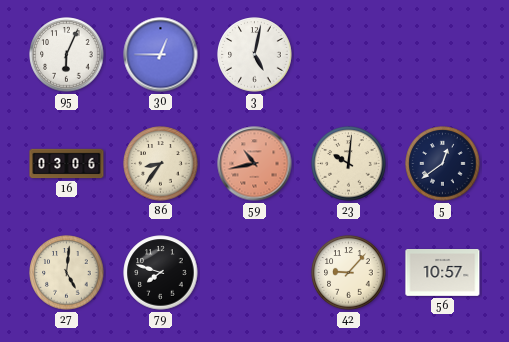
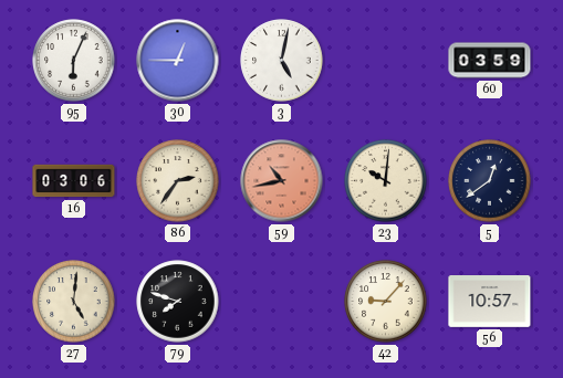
60: none -> 03:59
86: 8:36 -> 2:36
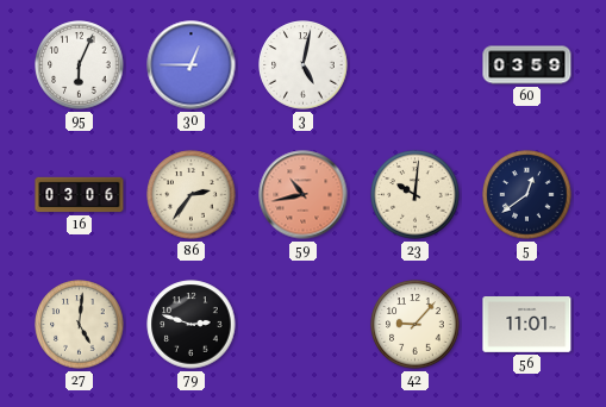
79: 7:48 -> 2:48
56: 10:57 -> 11:01
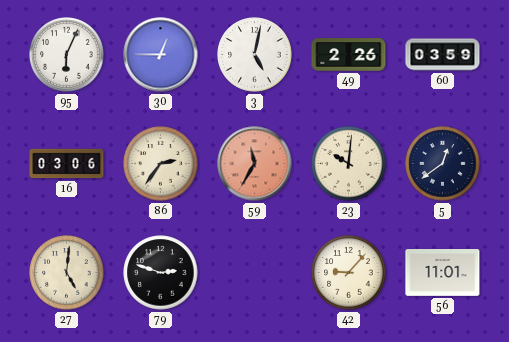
49: none -> 2:26
59: 10:43 -> 11:35
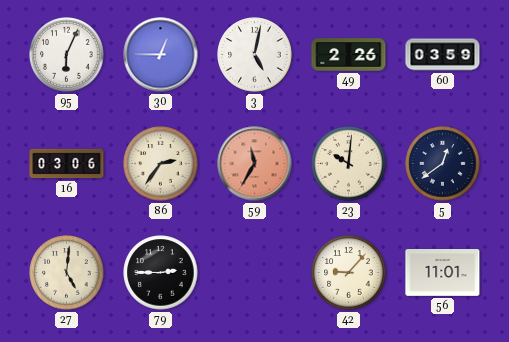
79: 2:48 -> 2:45
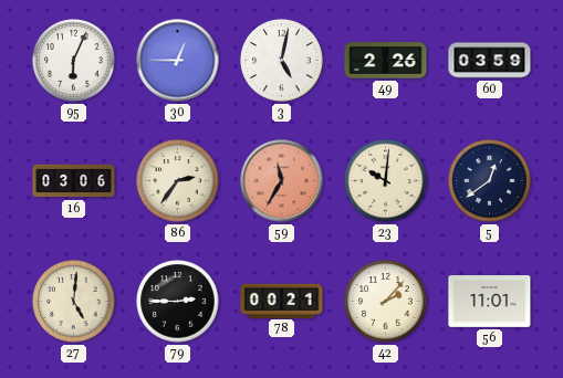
78: none -> 00:21
42: 9:07 -> 2:07
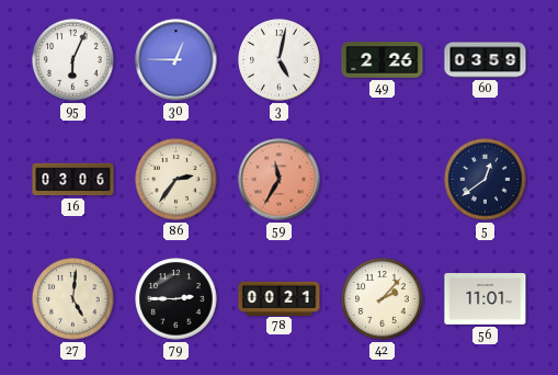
23: 10:01 -> none
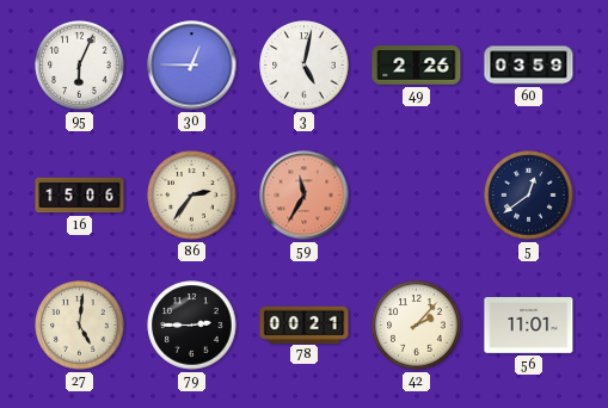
16: 03:06 -> 15:06
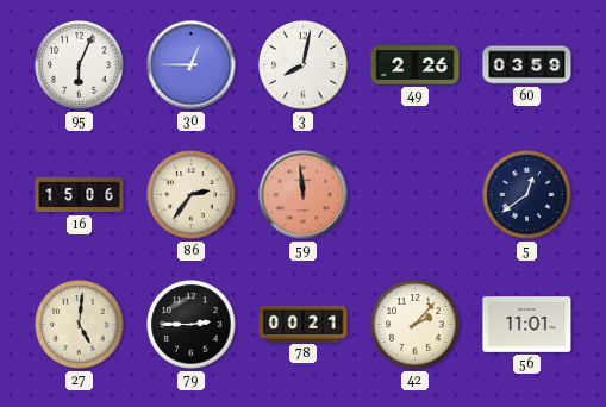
3: 5:02 -> 8:02
59: 11:35 -> 11:59
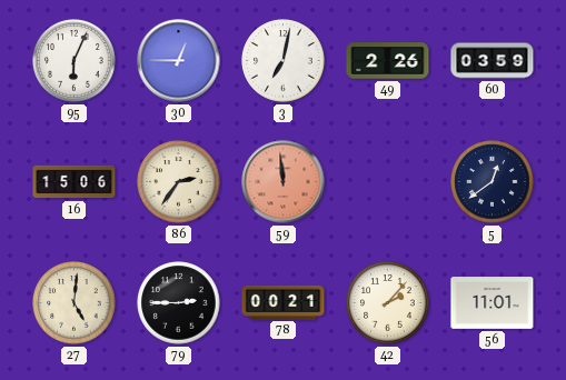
3: 8:02 -> 7:02
